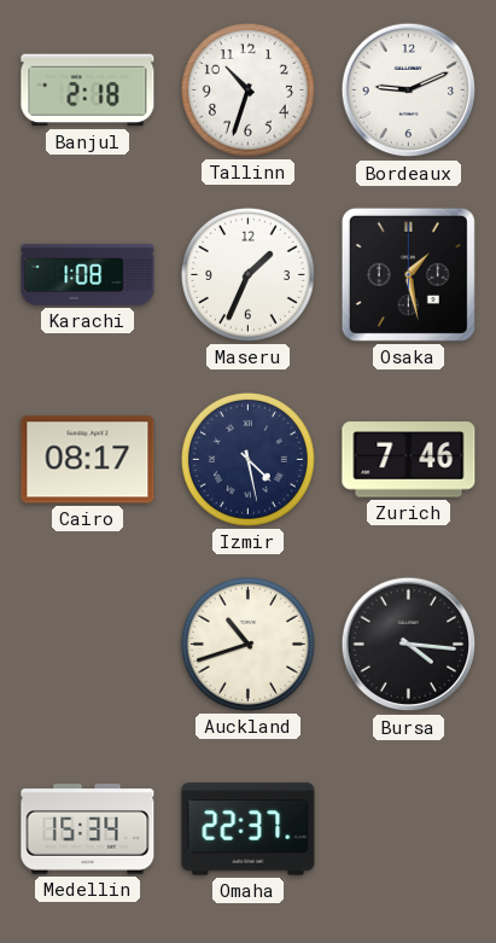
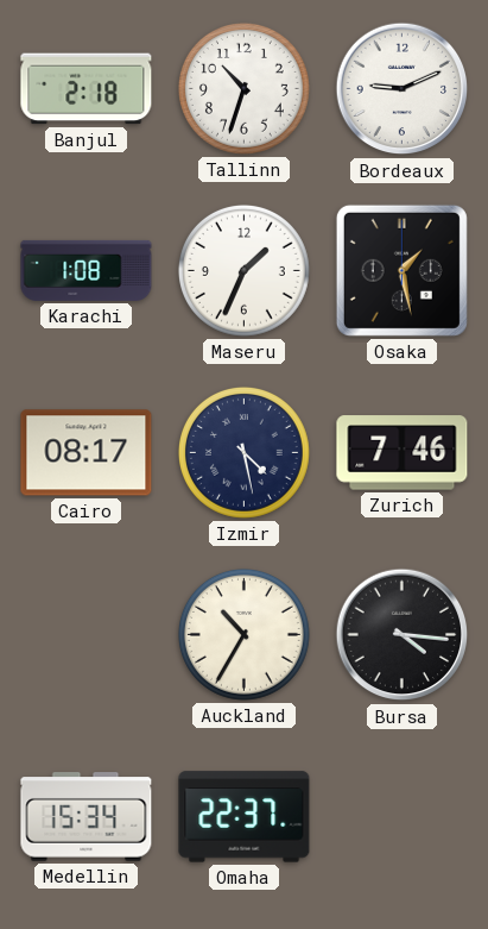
Auckland: 10:42 -> 10:35
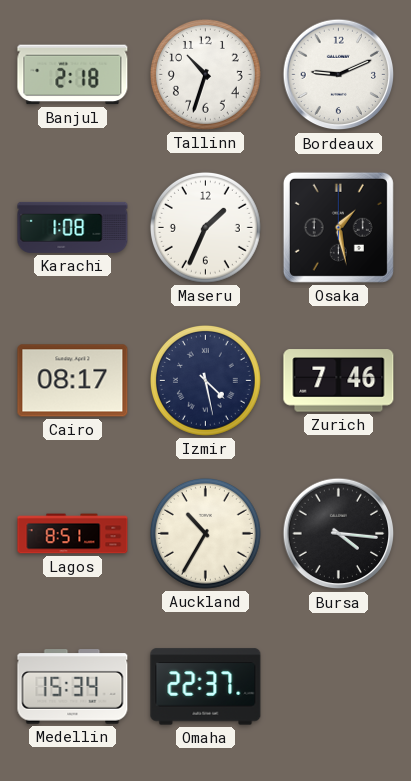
Lagos: none -> 8:51
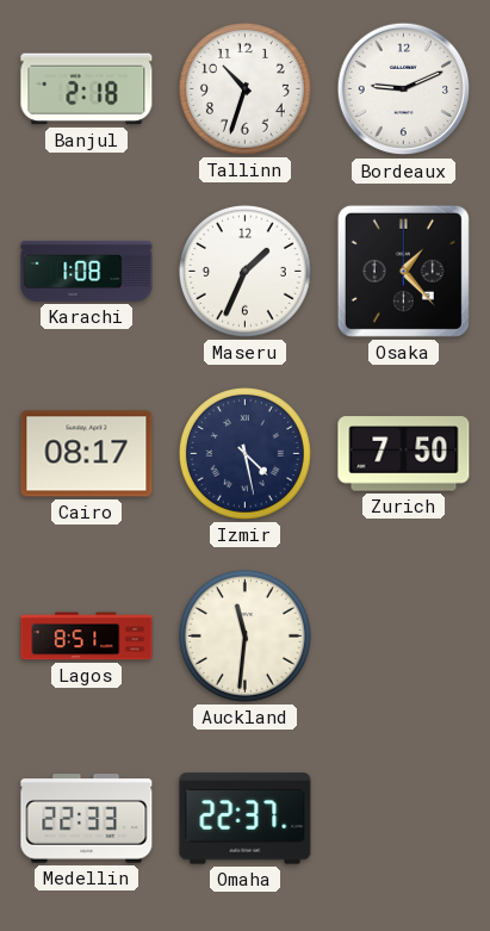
Osaka: 1:28 -> 1:23
Zurich: 7:46 -> 7:50
Auckland: 10:35 -> 11:31
Bursa: 4:16 -> none
Medellin: 15:34 -> 22:33
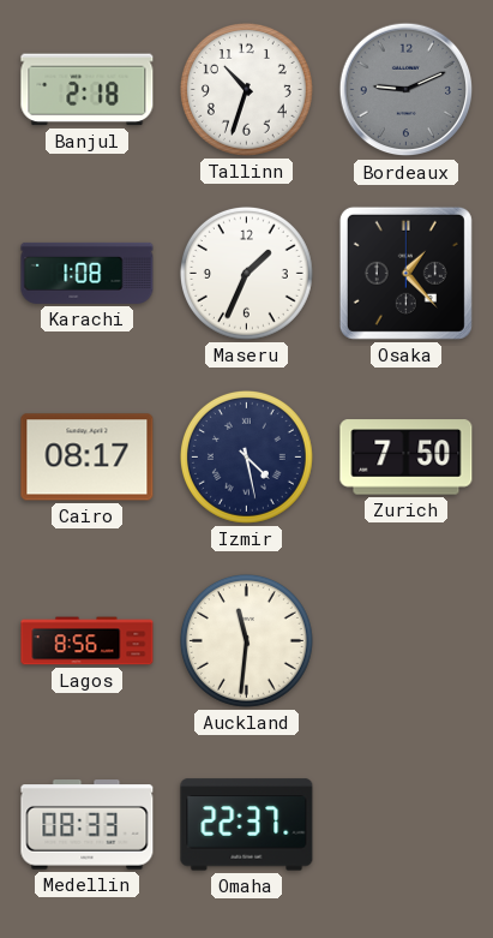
Bordeaux dial: white -> grey
Lagos: 8:51 -> 8:56
Medellin: 22:33 -> 08:33
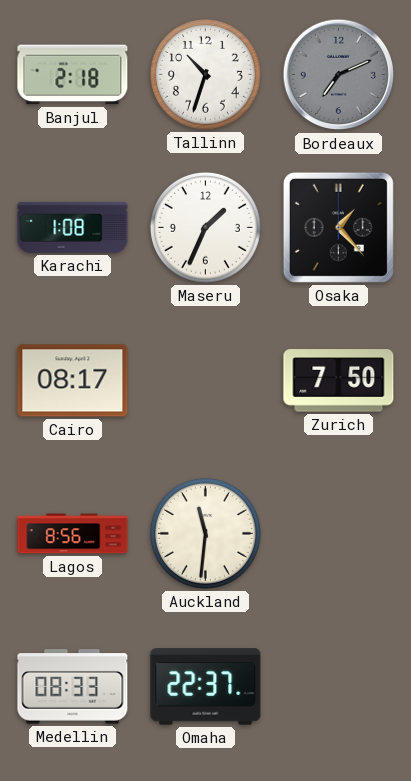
Bordeaux: 9:11 -> 7:11
Izmir: 4:28 -> none
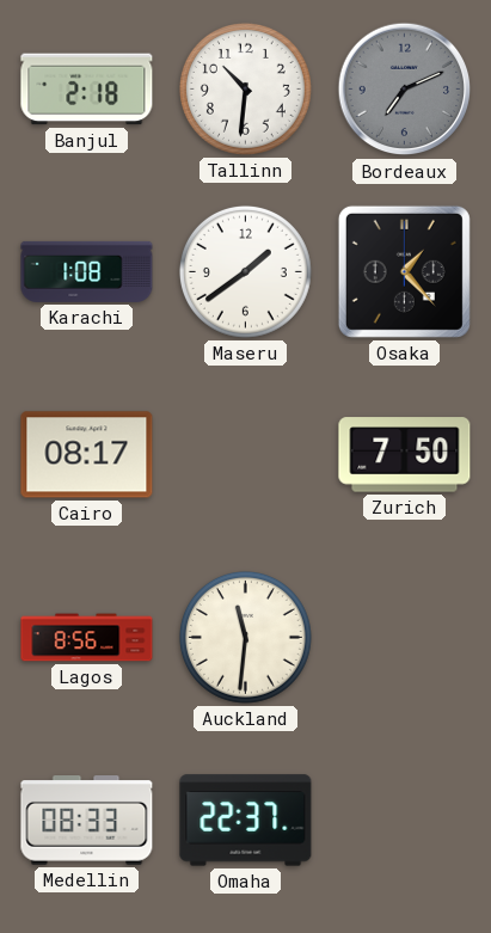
Tallinn: 10:33 -> 10:31
Maseru: 1:34 -> 1:39
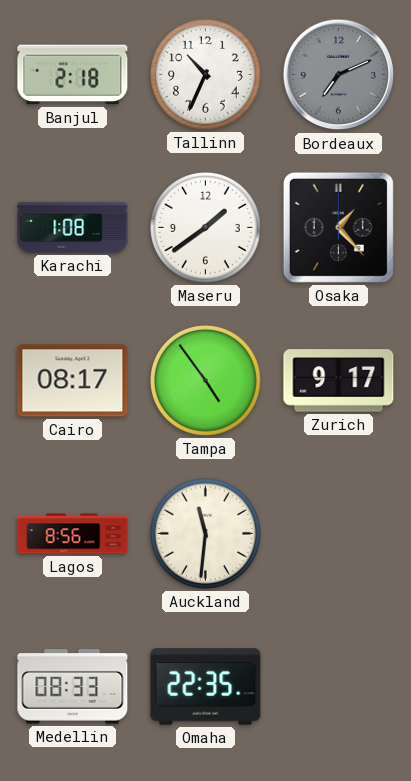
Tallinn: 10:31 -> 10:34
Tampa: none -> 4:54
Zurich: 7:50 -> 9:17
Omaha: 22:37 -> 22:35
